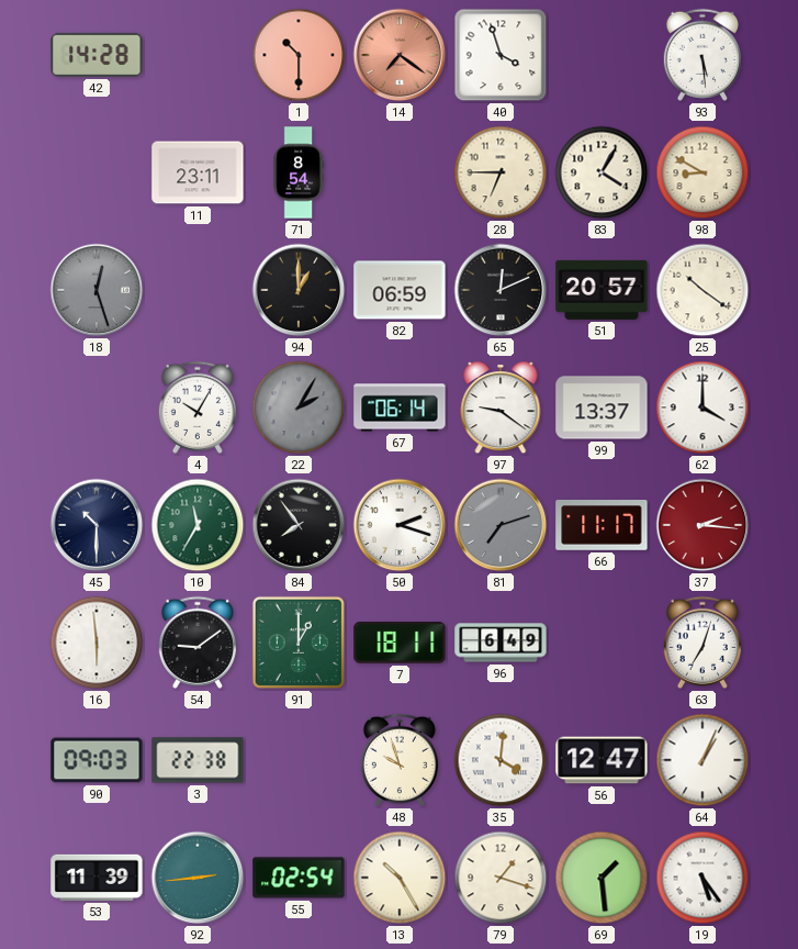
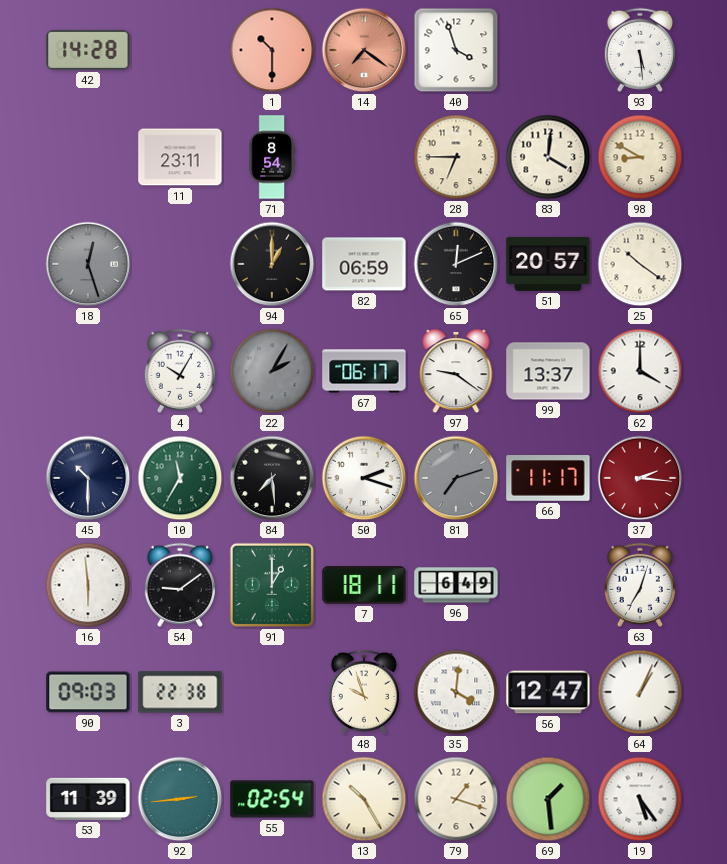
83: 4:05 -> 4:01
67: 06:14 -> 06:17
84: 7:54 -> 7:29
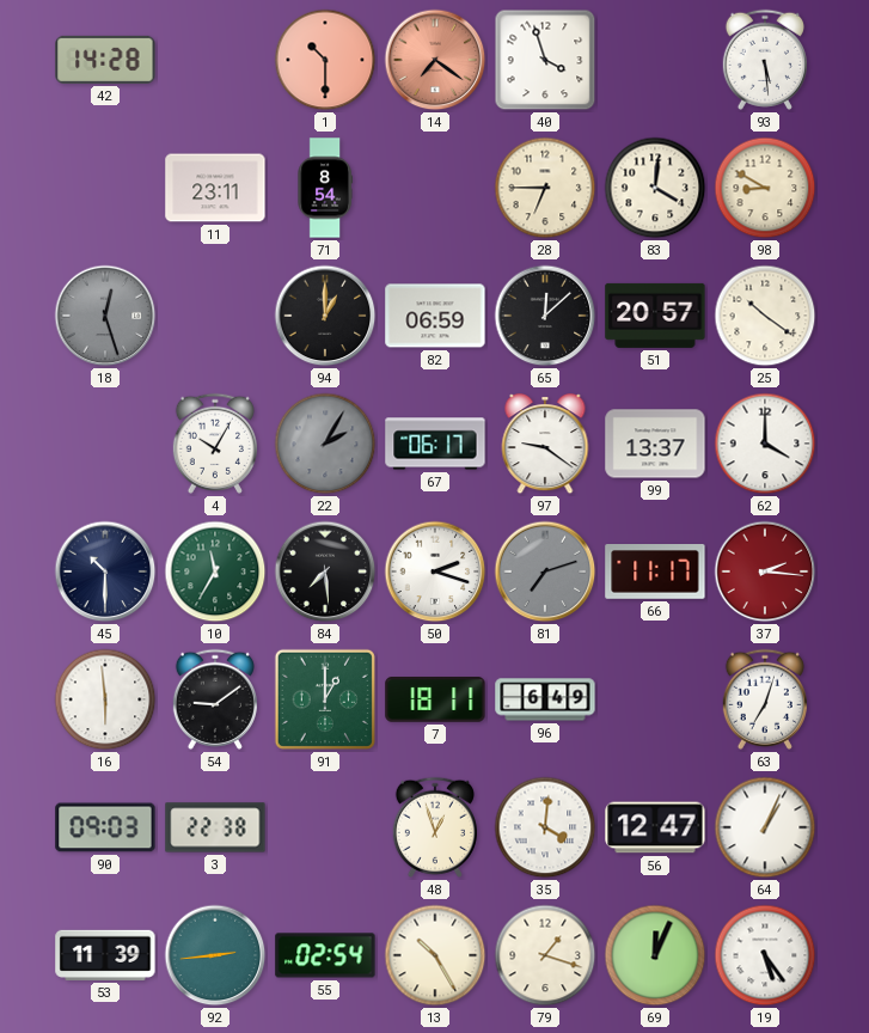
65: 12:11 -> 12:08
48: 9:57 -> 12:57
69: 1:29 -> 12:04
